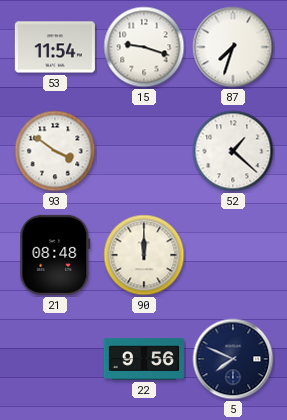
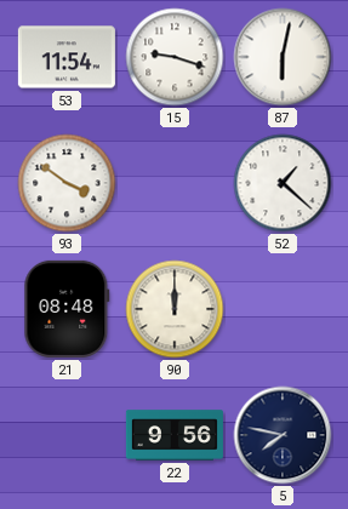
87: 7:33 -> 6:02
5: 7:49 -> 7:47
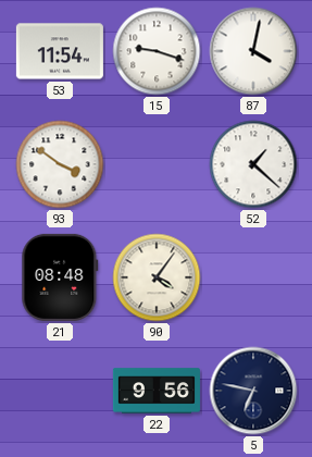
87: 6:02 -> 4:02
90: 12:00 -> 4:06
5: 7:47 -> 6:47
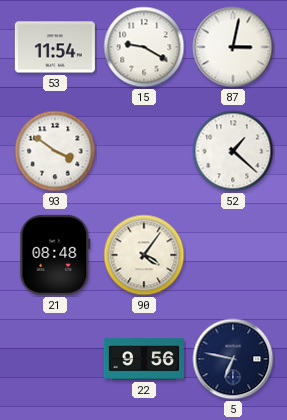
15: 9:18 -> 9:20
87: 4:02 -> 3:02
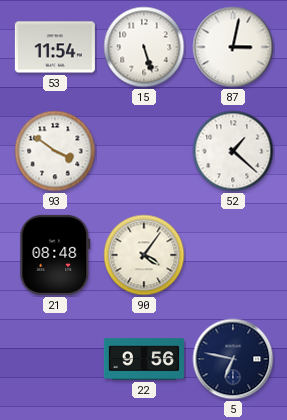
15: 9:20 -> 5:27
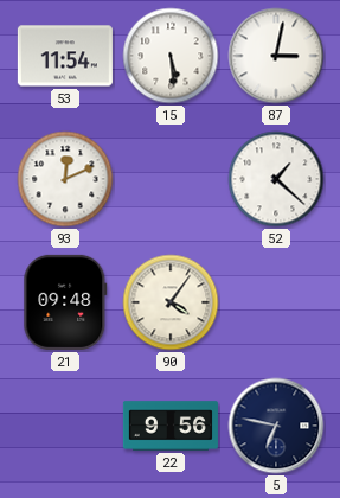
15: 5:27 -> 5:29
93: 3:51 -> 12:11
21: 08:48 -> 09:48
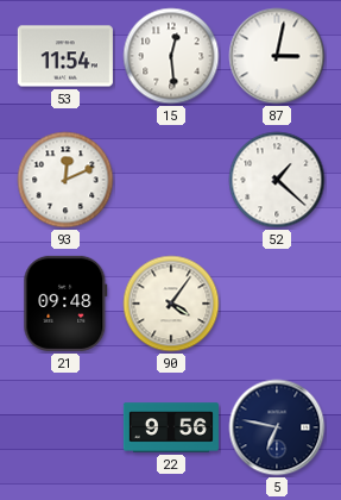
15: 5:29 -> 12:29
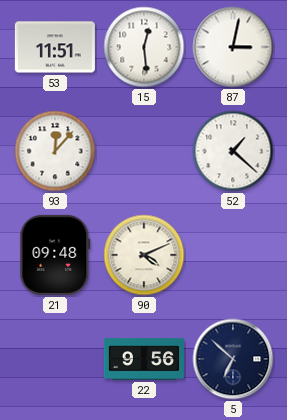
53: 11:54 -> 11:51
93: 12:11 -> 12:07
90: 4:06 -> 4:11
5: 6:47 -> 6:52
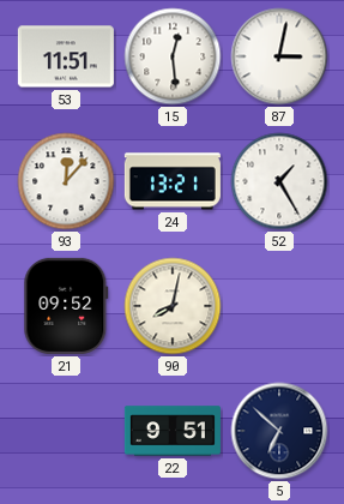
24: none -> 13:21
52: 1:22 -> 1:25
21: 09:48 -> 09:52
90: 4:11 -> 8:02
22: 9:56 -> 9:51
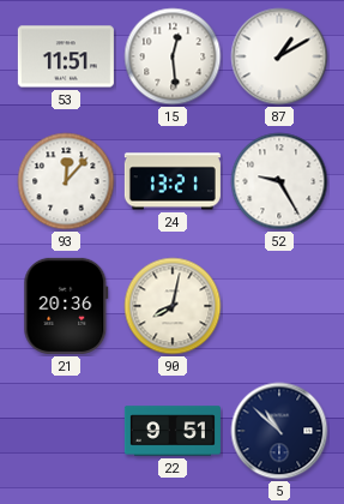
87: 3:02 -> 1:10
52: 1:25 -> 9:25
21: 09:52 -> 20:36
5: 6:52 -> 10:52
